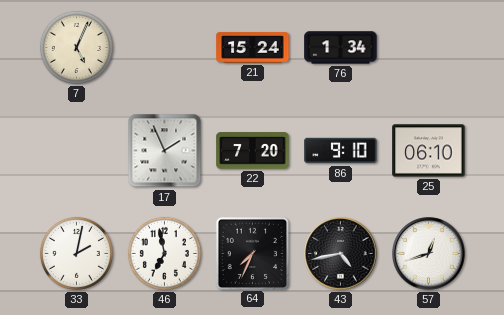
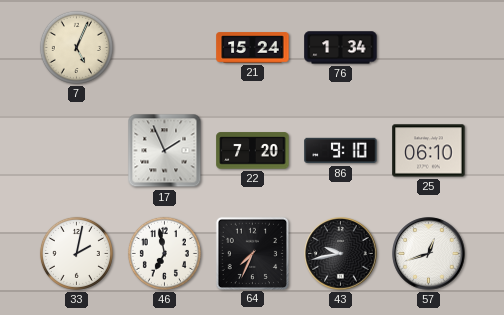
43: 4:43 -> 9:43
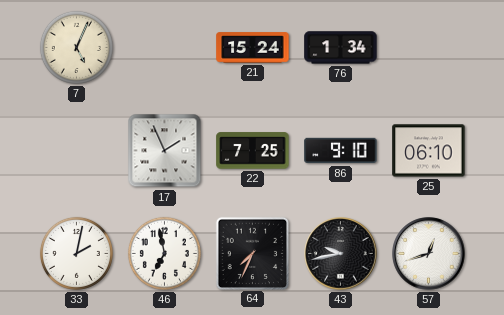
22: 7:20 -> 7:25
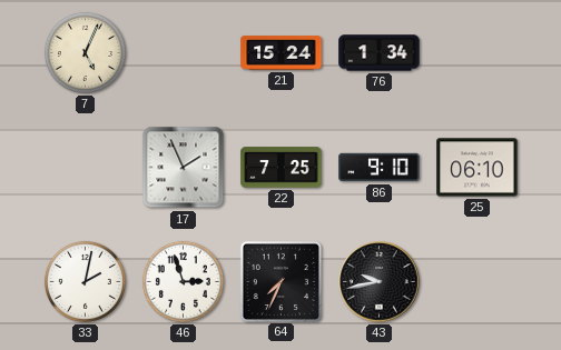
46: 6:58 -> 2:57
57: 12:42 -> none
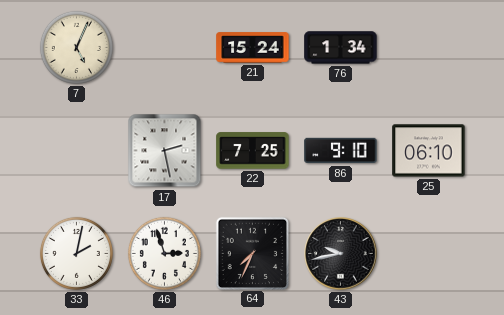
17: 1:56 -> 2:28
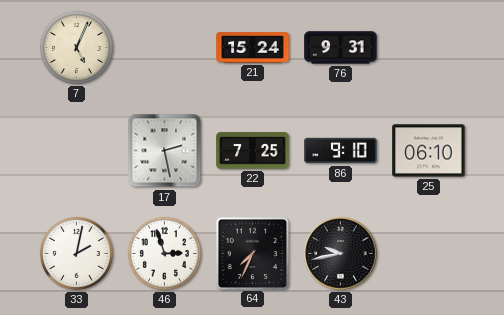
76: 1:34 -> 9:31
